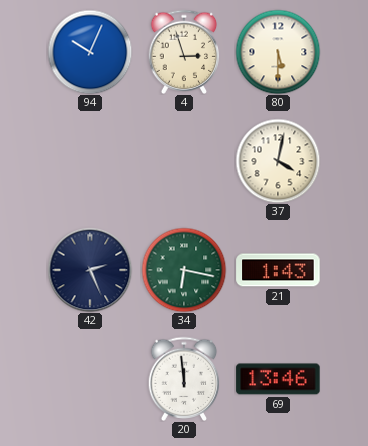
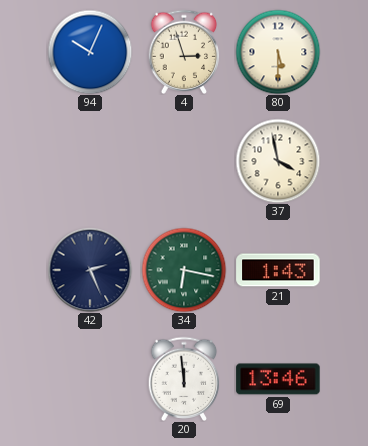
37: 4:02 -> 3:58
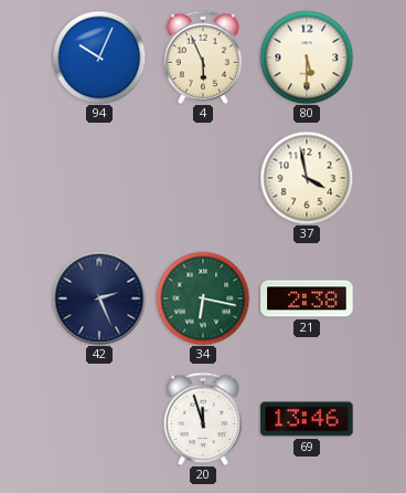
4: 2:57 -> 5:56
21: 1:43 -> 2:38
20: 11:59 -> 11:57
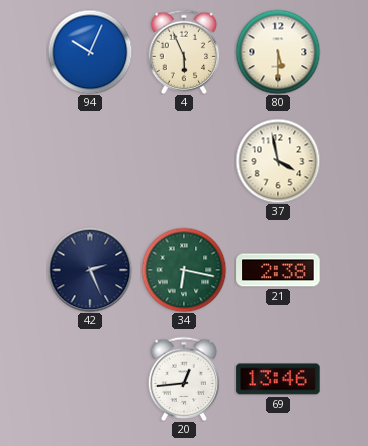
20: 11:57 -> 12:44
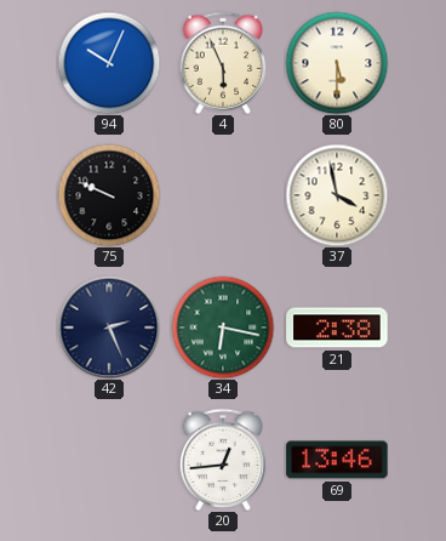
75: none -> 9:49
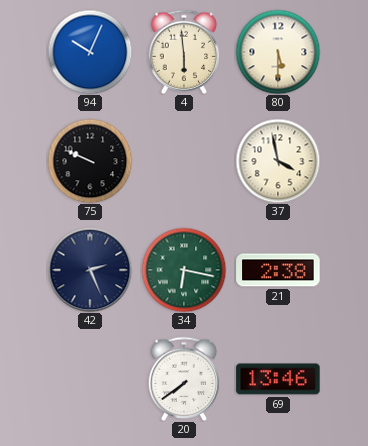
4: 5:56 -> 5:59
20: 12:44 -> 7:39
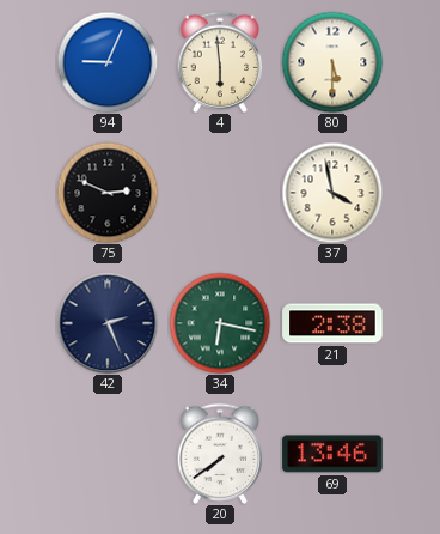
94: 10:04 -> 9:04
75: 9:49 -> 2:49
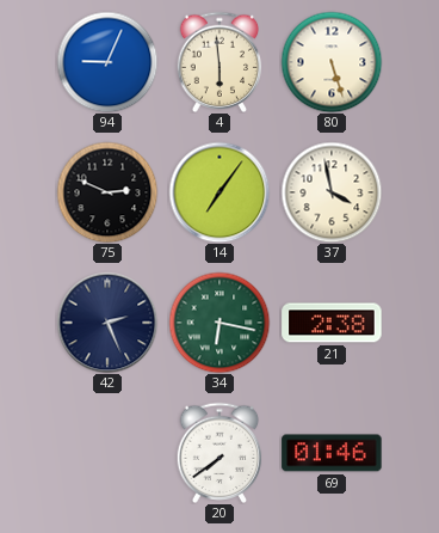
80: 5:30 -> 5:27
14: none -> 7:06
69: 13:46 -> 01:46
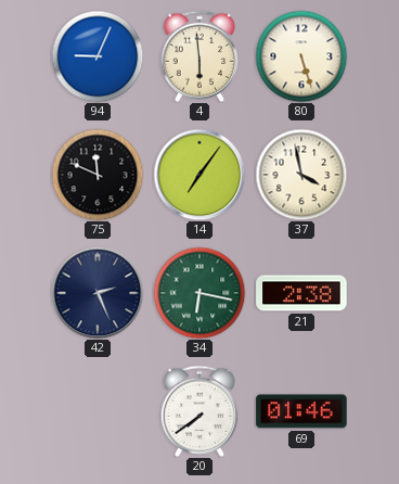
75: 2:49 -> 11:49
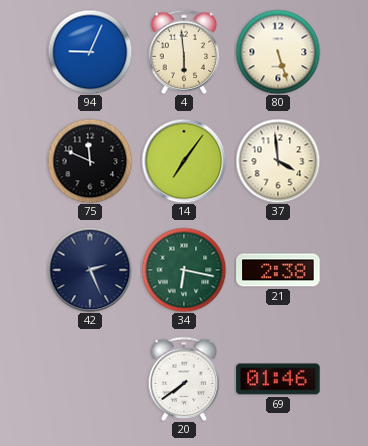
37: 3:58 -> 3:59
